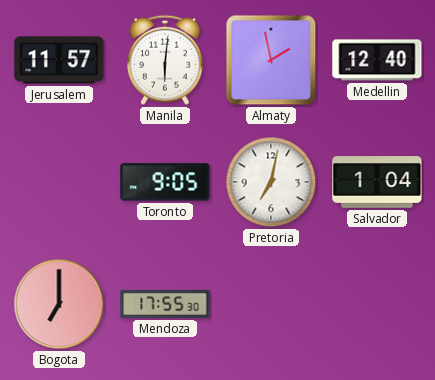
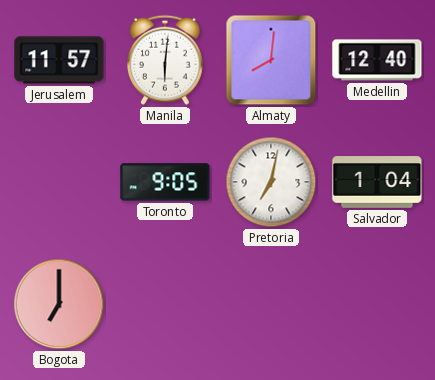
Almaty: 1:58 -> 8:01
Mendoza: 17:55 -> none
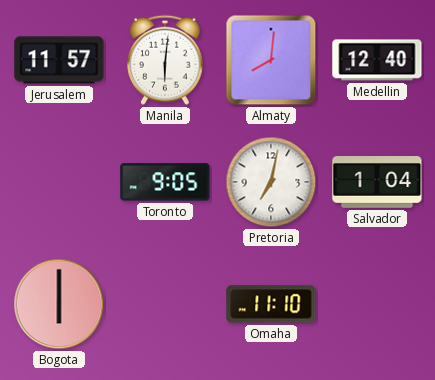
Bogota: 7:00 -> 6:00
Omaha: none -> 11:10
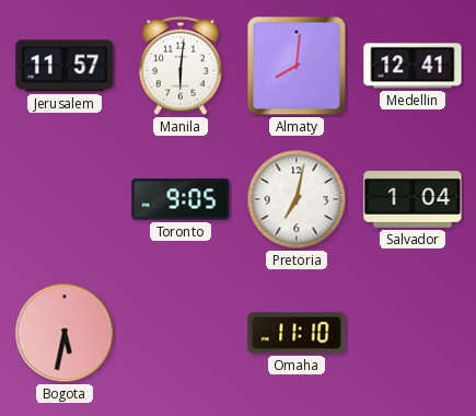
Medellin: 12:40 -> 12:41
Bogota: 6:00 -> 5:32
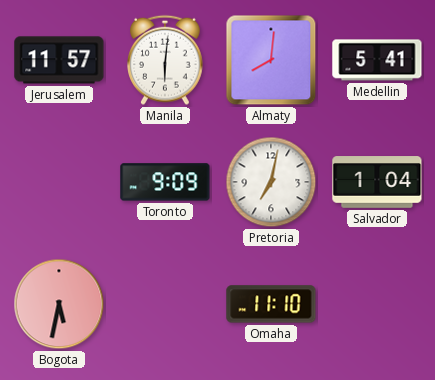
Medellin: 12:41 -> 5:41
Toronto: 9:05 -> 9:09
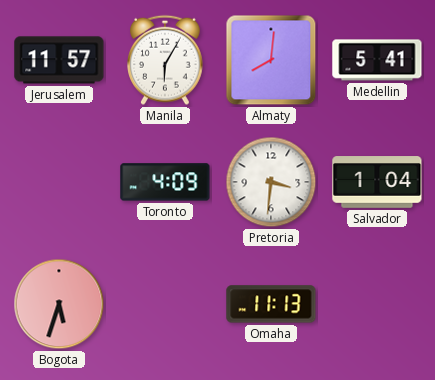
Manila: 6:01 -> 6:05
Toronto: 9:09 -> 4:09
Pretoria: 7:02 -> 3:31
Bogota: 5:32 -> 5:33
Omaha: 11:10 -> 11:13
